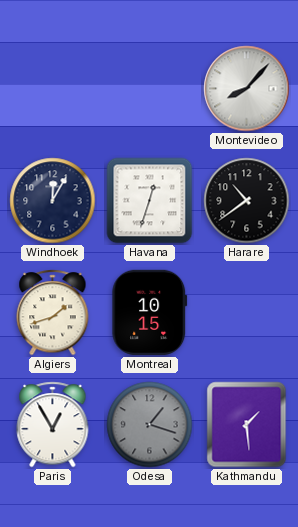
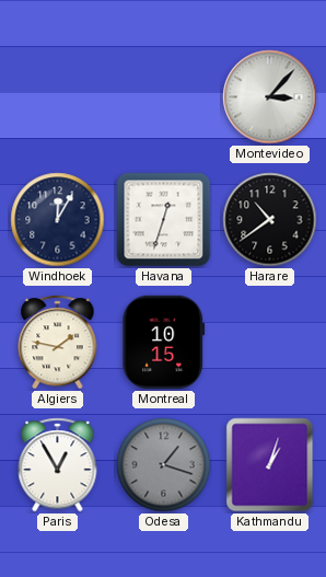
Montevideo: 8:07 -> 3:07
Algiers: 1:42 -> 1:47
Kathmandu: 1:29 -> 1:03
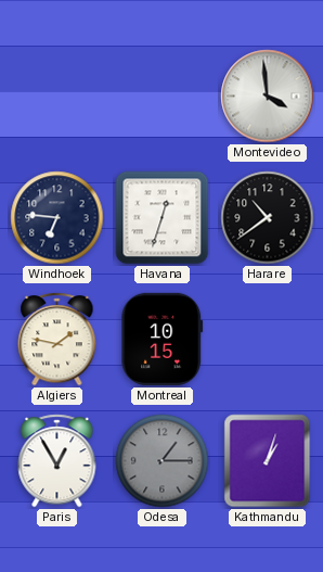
Montevideo: 3:07 -> 3:59
Windhoek: 12:05 -> 6:46
Odesa: 1:18 -> 1:15
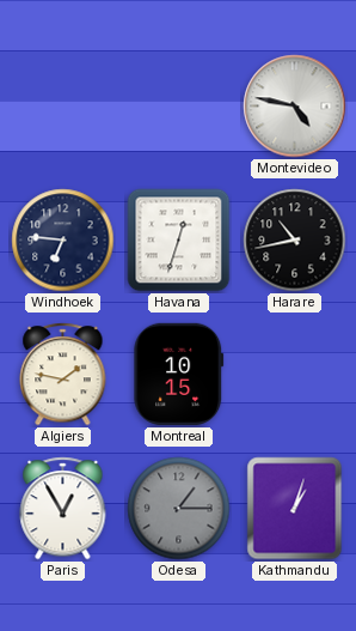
Montevideo: 3:59 -> 4:47
Harare: 10:39 -> 10:43
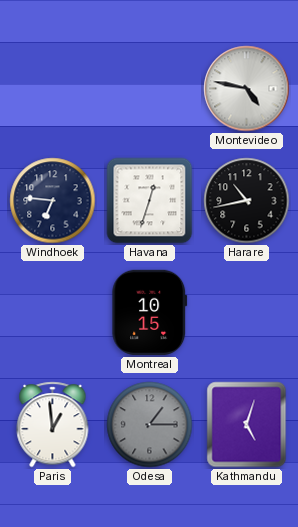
Algiers: 1:47 -> none
Paris: 12:55 -> 12:59
Kathmandu: 1:03 -> 5:03
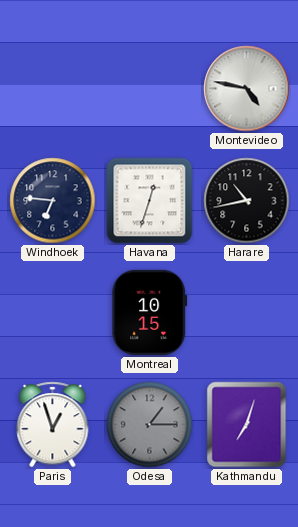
Paris: 12:59 -> 12:57
Kathmandu: 5:03 -> 7:03
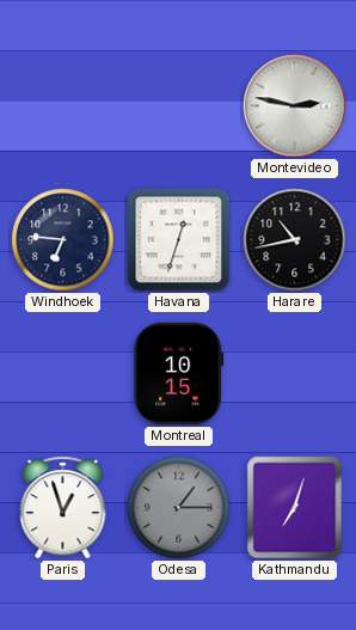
Montevideo: 4:47 -> 2:47
